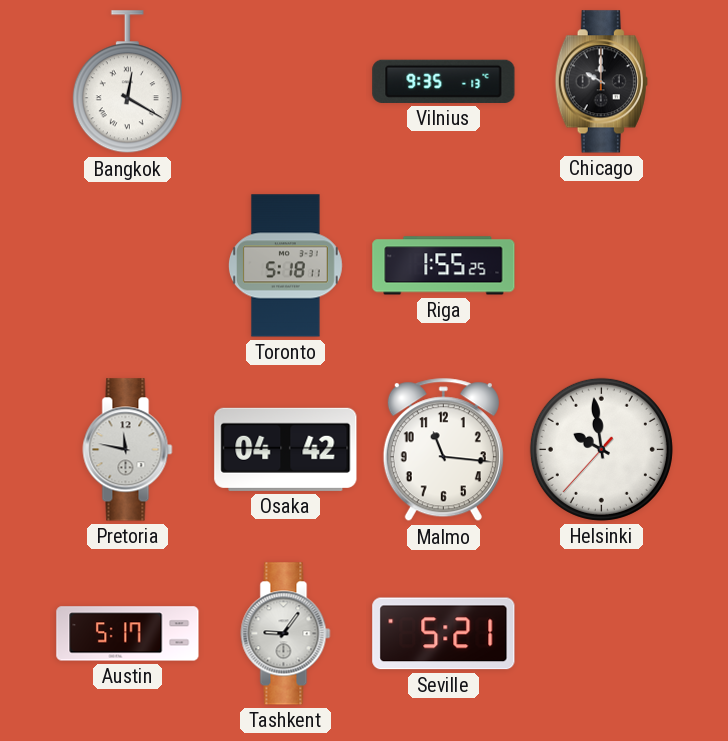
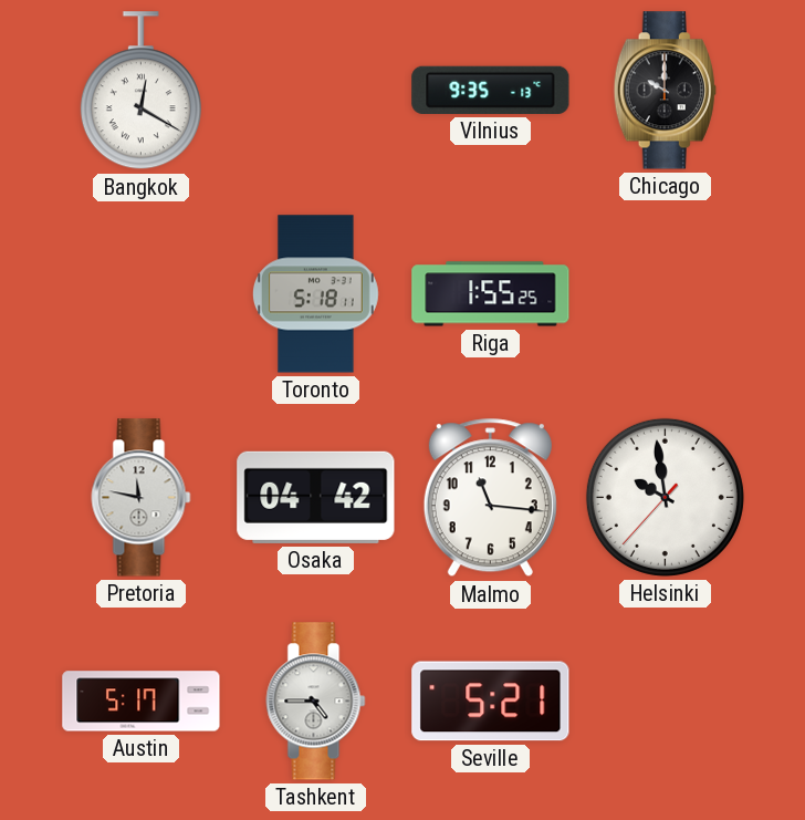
Tashkent: 9:06 -> 4:45
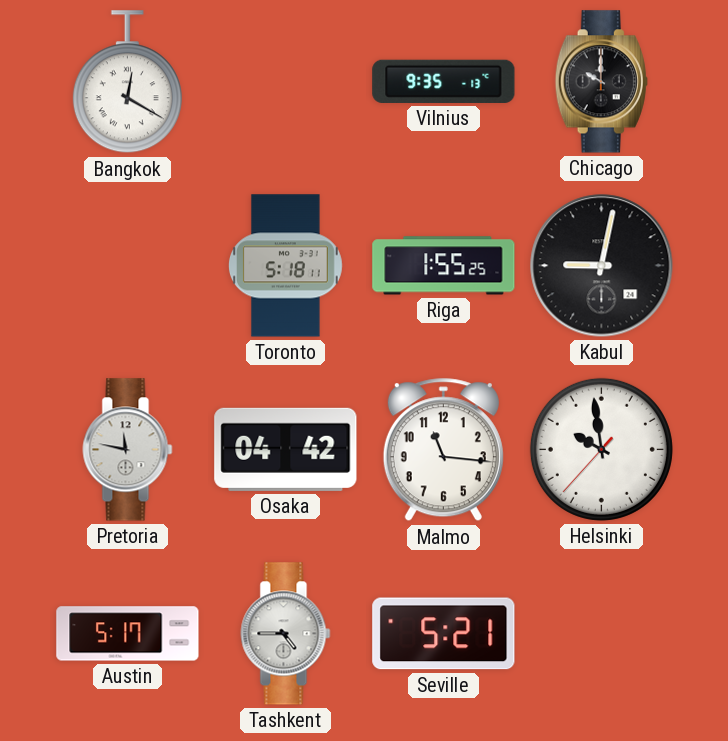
Kabul: none -> 9:02
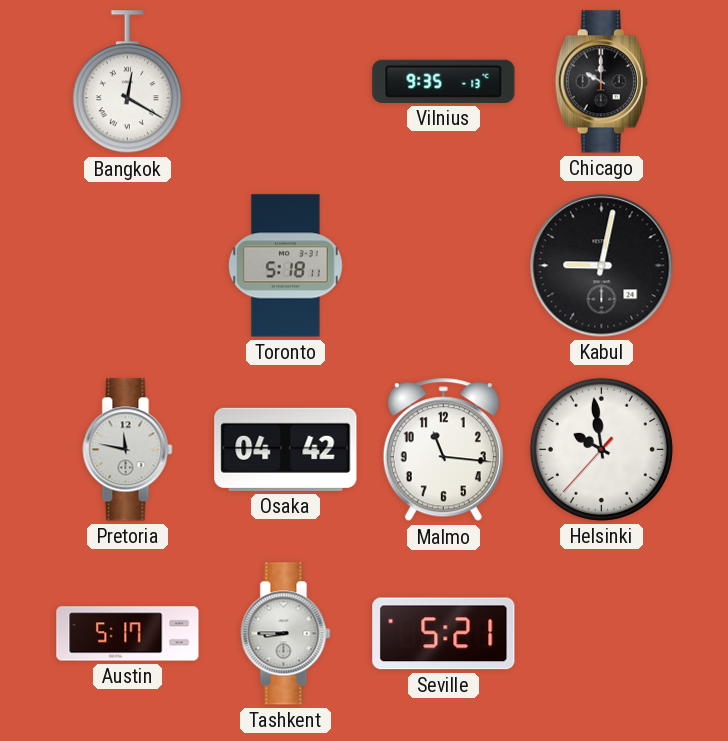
Riga: 1:55 -> none
Tashkent: 4:45 -> 8:45
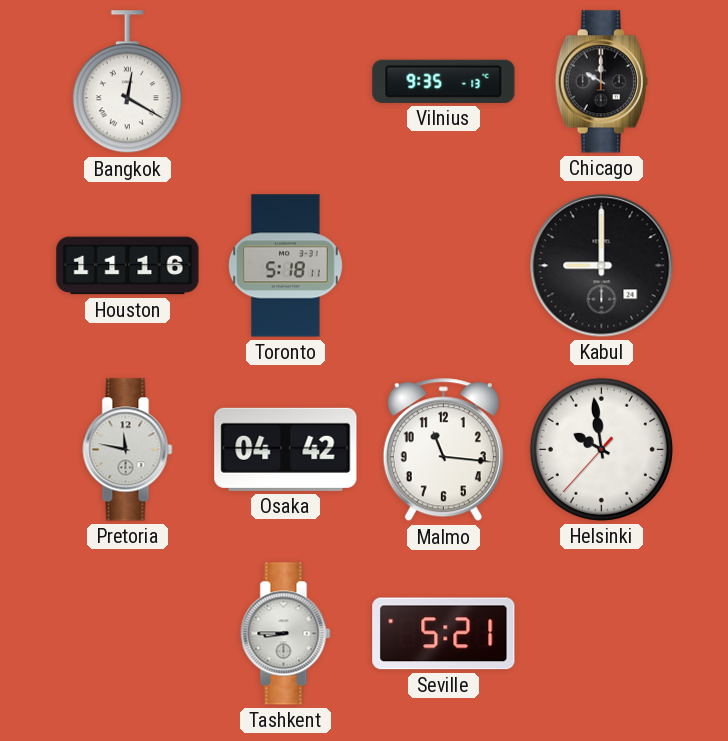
Houston: none -> 11:16
Kabul: 9:02 -> 9:00
Austin: 5:17 -> none
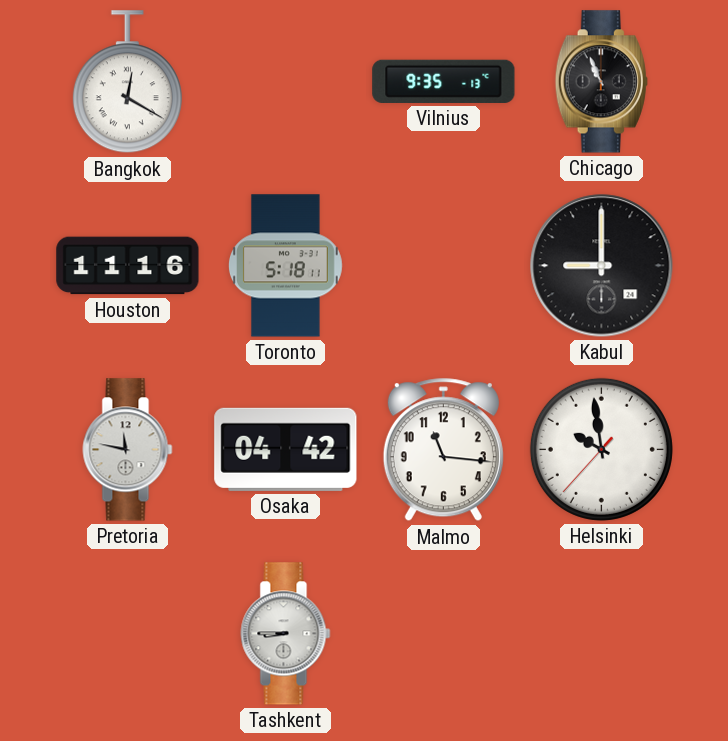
Chicago: 10:00 -> 10:56
Seville: 5:21 -> none
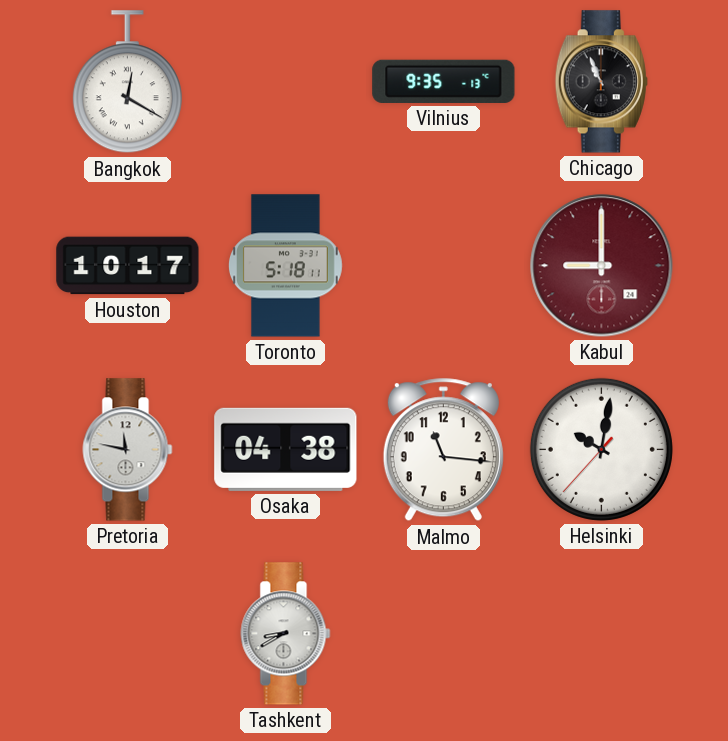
Houston: 11:16 -> 10:17
Kabul dial: black -> burgundy
Osaka: 04:42 -> 04:38
Helsinki: 9:58 -> 10:01
Tashkent: 8:45 -> 8:40
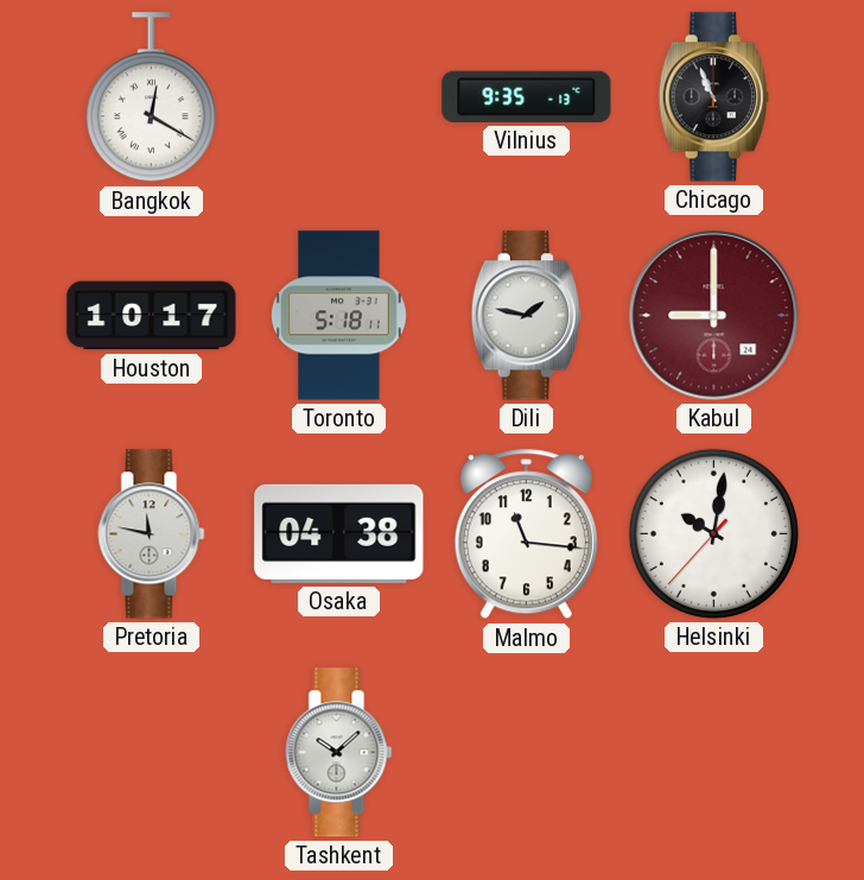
Dili: none -> 1:47
Tashkent: 8:40 -> 10:08
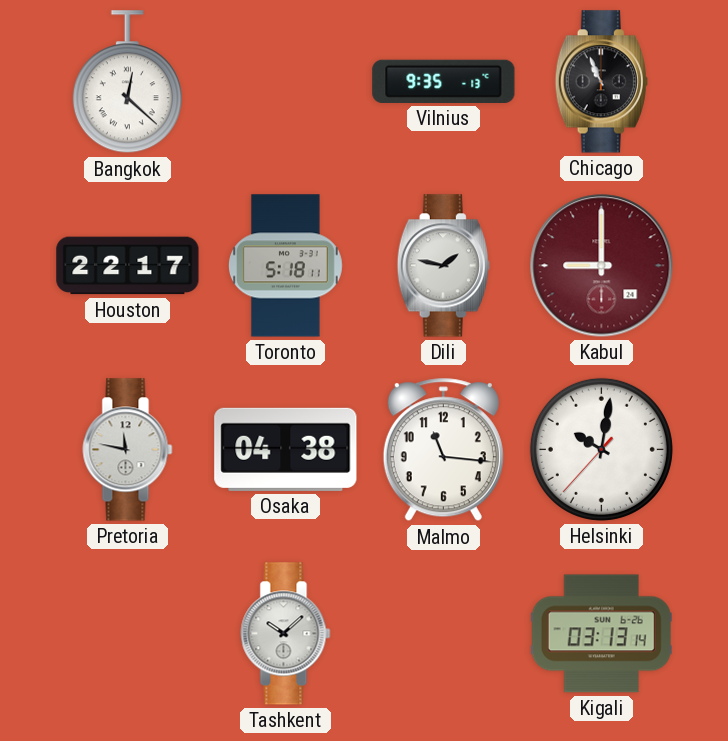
Bangkok: 12:20 -> 12:22
Houston: 10:17 -> 22:17
Kigali: none -> 03:13
